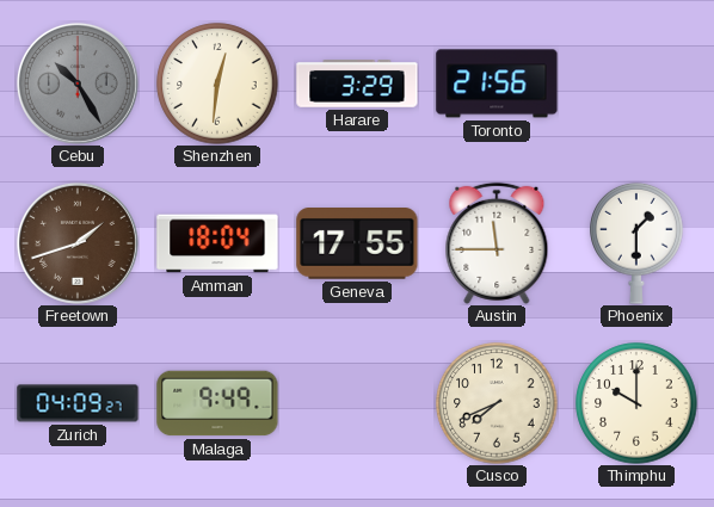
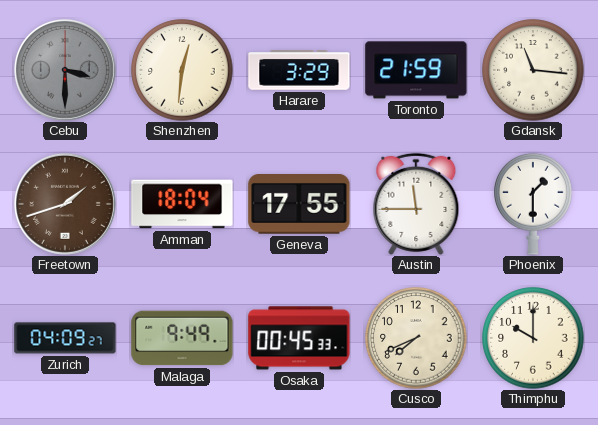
Cebu: 10:25 -> 3:30
Toronto: 21:56 -> 21:59
Gdansk: none -> 11:16
Osaka: none -> 00:45
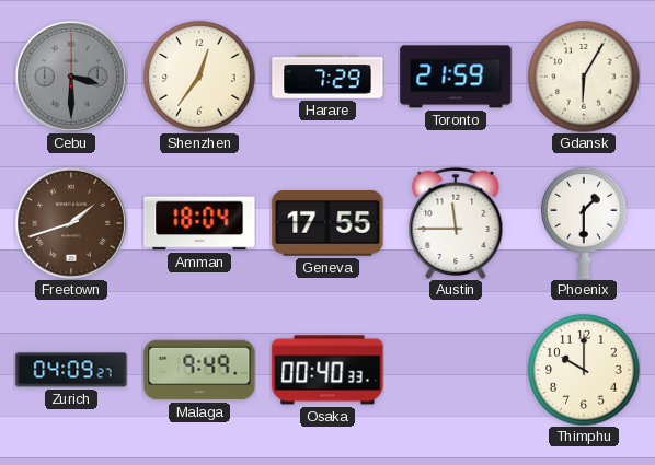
Shenzhen: 12:31 -> 12:36
Harare: 3:29 -> 7:29
Gdansk: 11:16 -> 6:05
Osaka: 00:45 -> 00:40
Cusco: 7:41 -> none
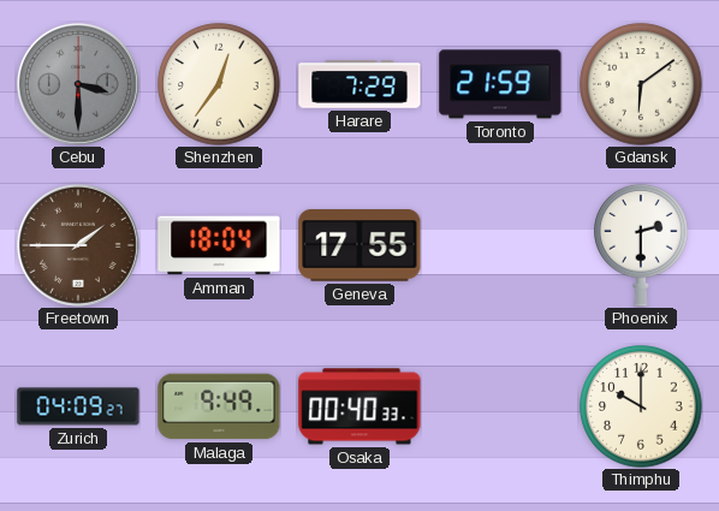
Gdansk: 6:05 -> 6:09
Freetown: 1:42 -> 1:45
Austin: 11:45 -> none
Phoenix: 1:30 -> 2:30
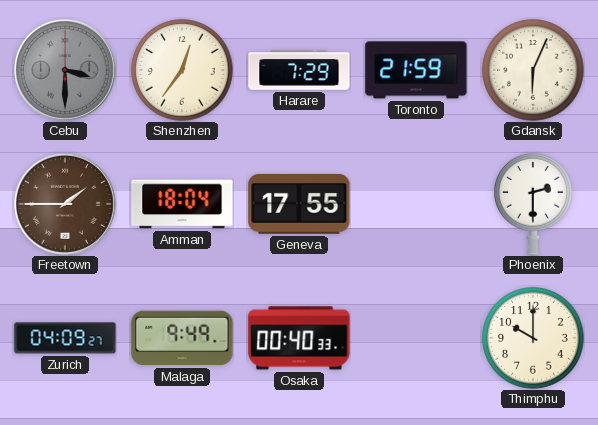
Gdansk: 6:09 -> 6:04
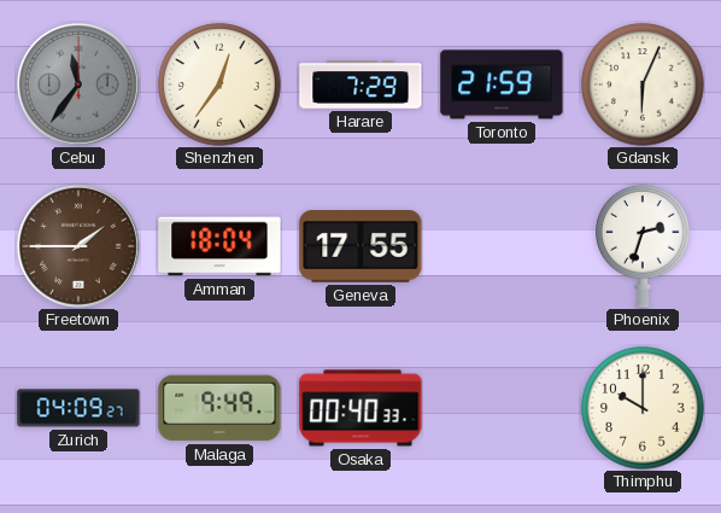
Cebu: 3:30 -> 11:36
Phoenix: 2:30 -> 2:33
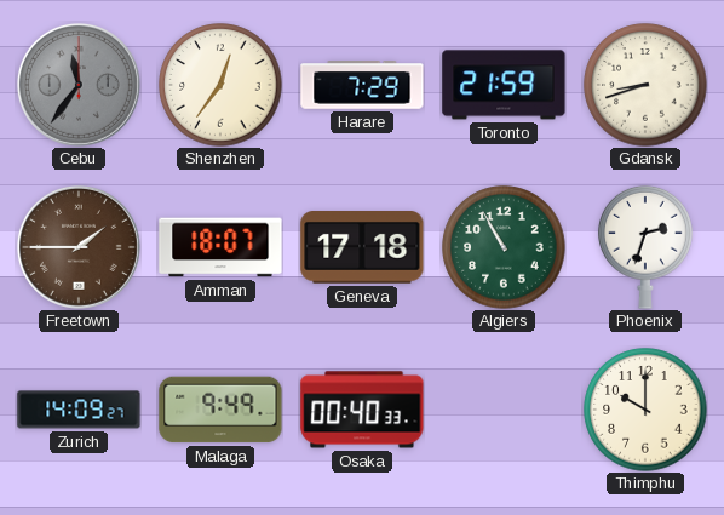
Gdansk: 6:04 -> 8:42
Amman: 18:04 -> 18:07
Geneva: 17:55 -> 17:18
Algiers: none -> 10:55
Zurich: 04:09 -> 14:09
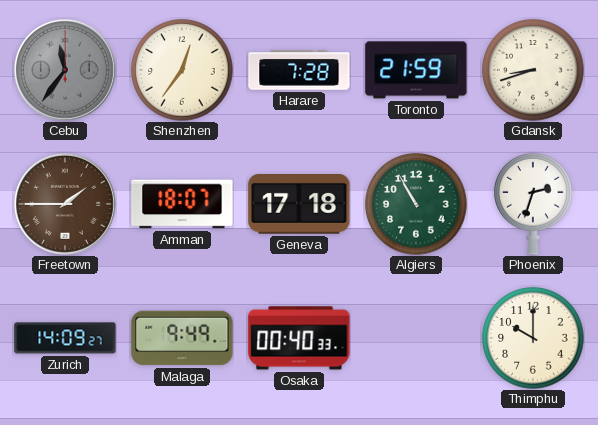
Harare: 7:29 -> 7:28
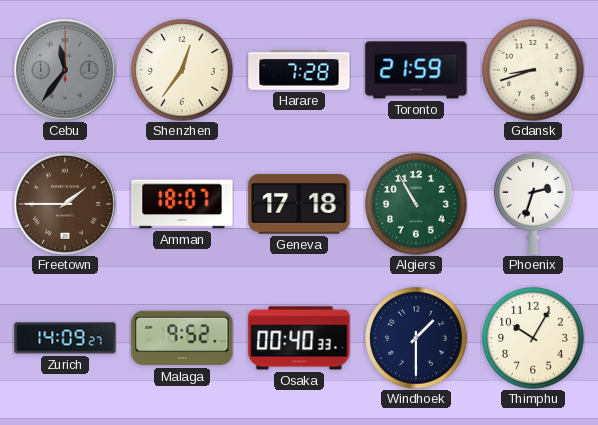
Malaga: 9:49 -> 9:52
Windhoek: none -> 1:30
Thimphu: 10:00 -> 10:05
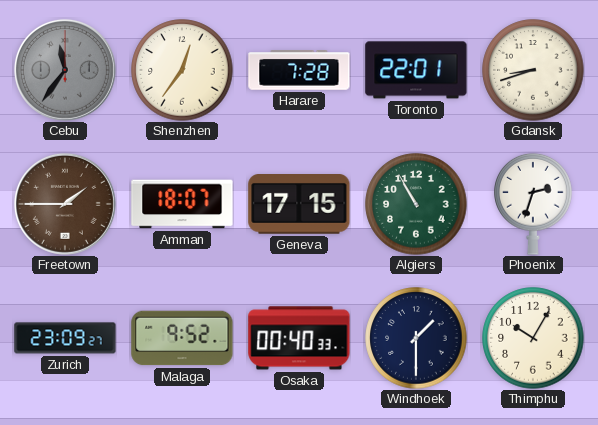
Toronto: 21:59 -> 22:01
Geneva: 17:18 -> 17:15
Zurich: 14:09 -> 23:09
